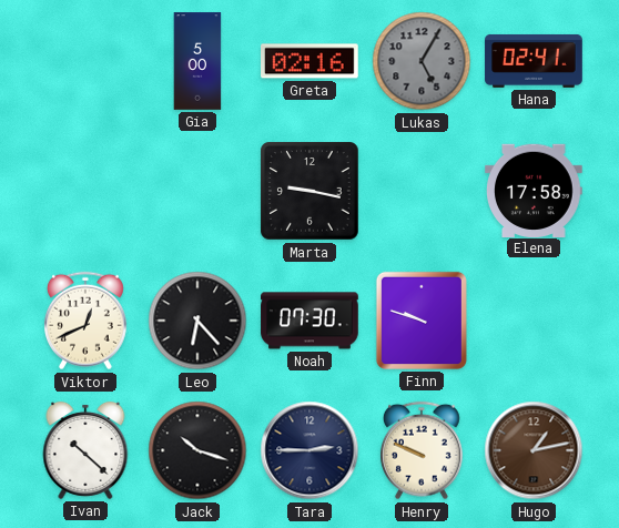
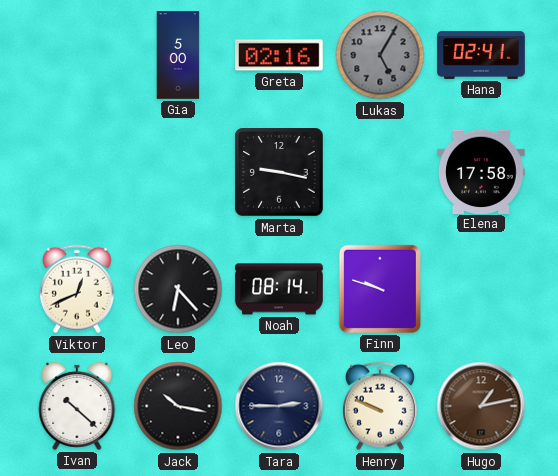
Noah: 07:30 -> 08:14
Jack: 10:18 -> 10:17
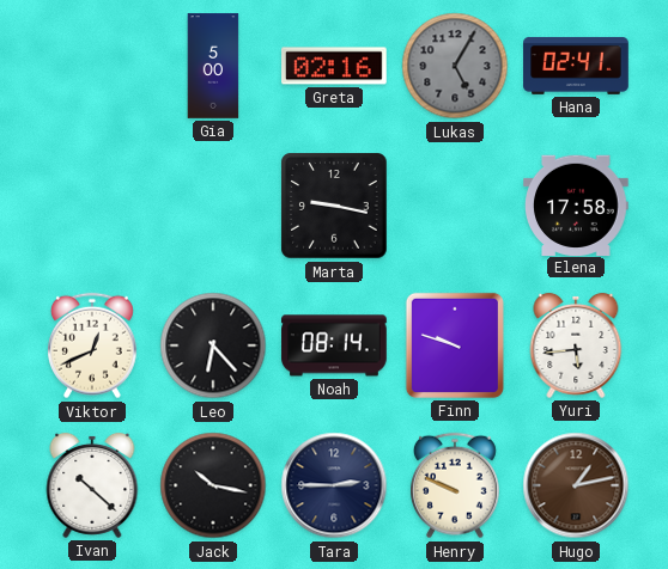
Yuri: none -> 5:44
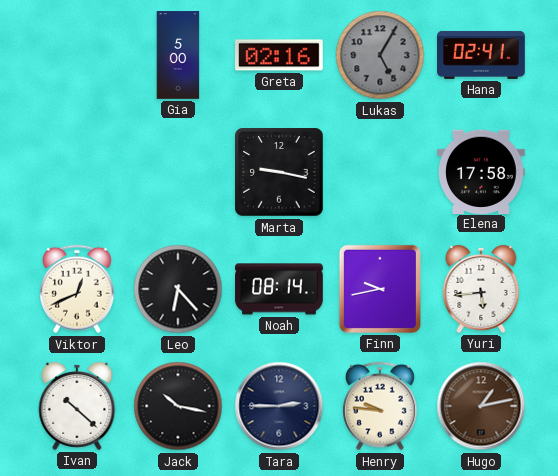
Finn: 9:48 -> 9:43
Henry: 9:49 -> 9:46
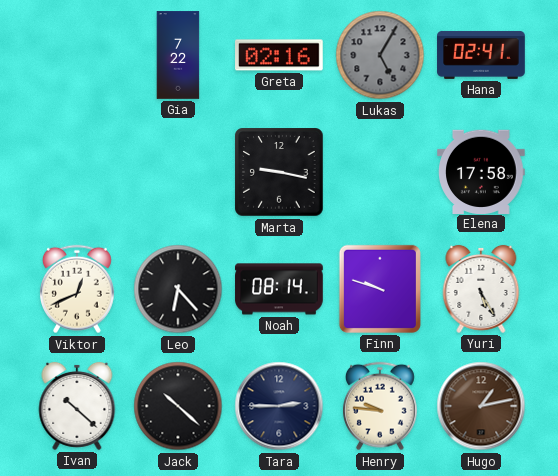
Gia: 5:00 -> 7:22
Finn: 9:43 -> 9:48
Yuri: 5:44 -> 5:25
Jack: 10:17 -> 10:22
